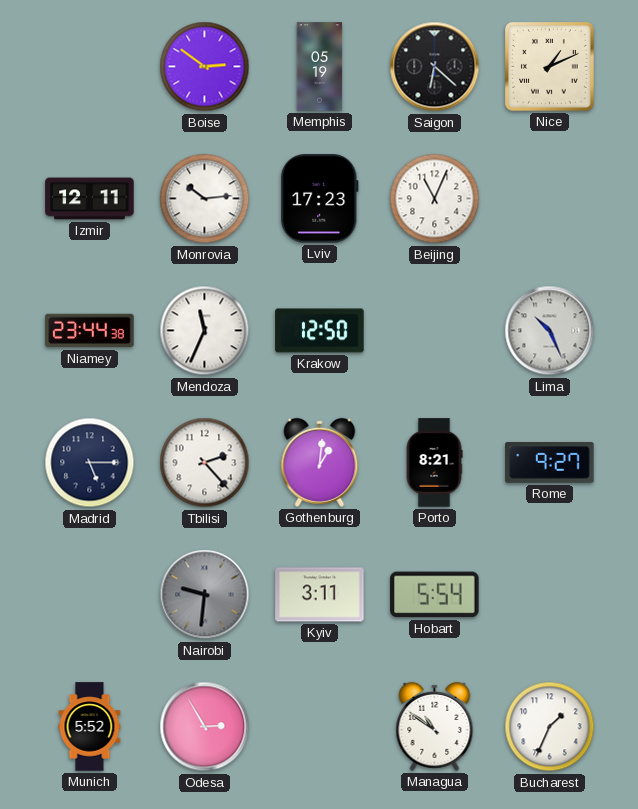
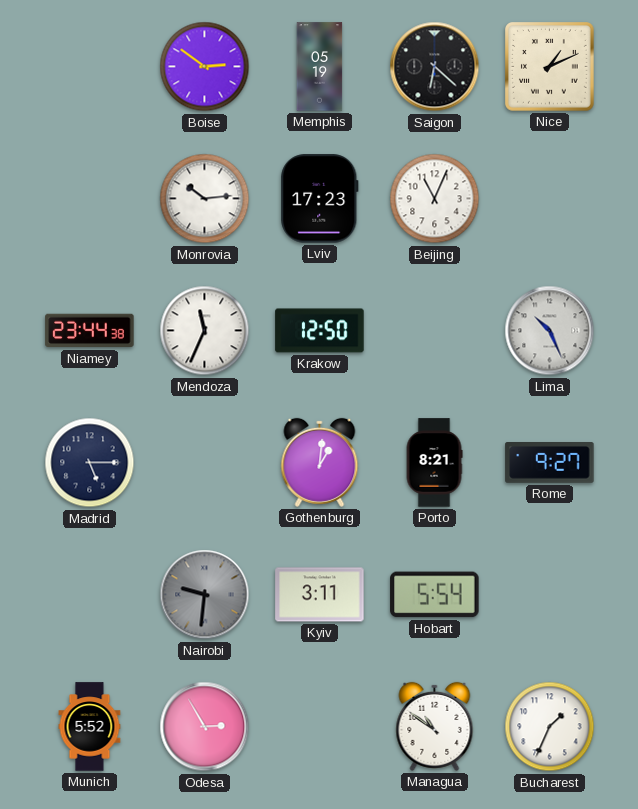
Izmir: 12:11 -> none
Tbilisi: 2:23 -> none
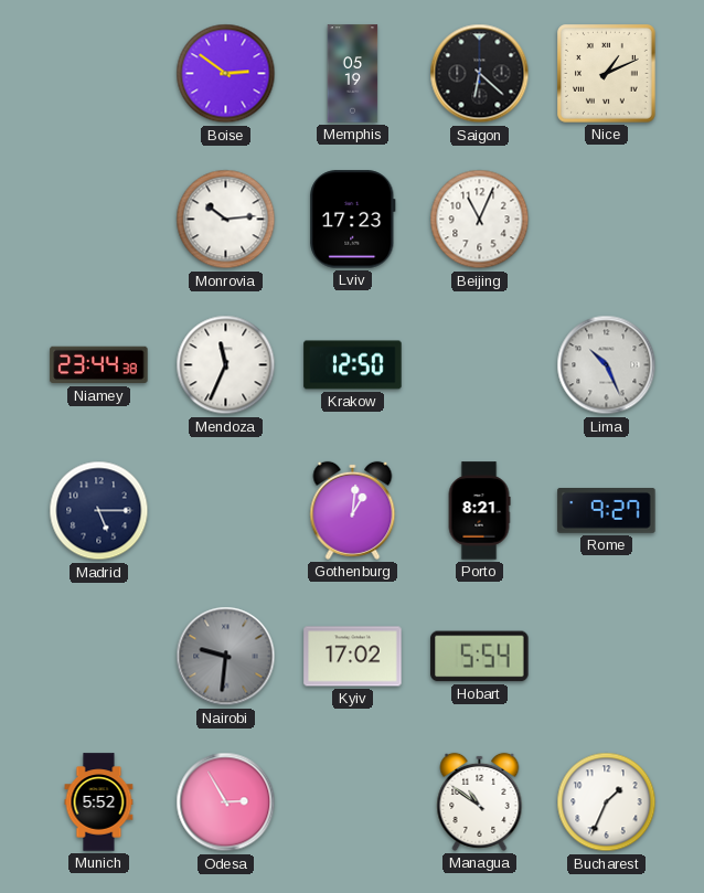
Kyiv: 3:11 -> 17:02
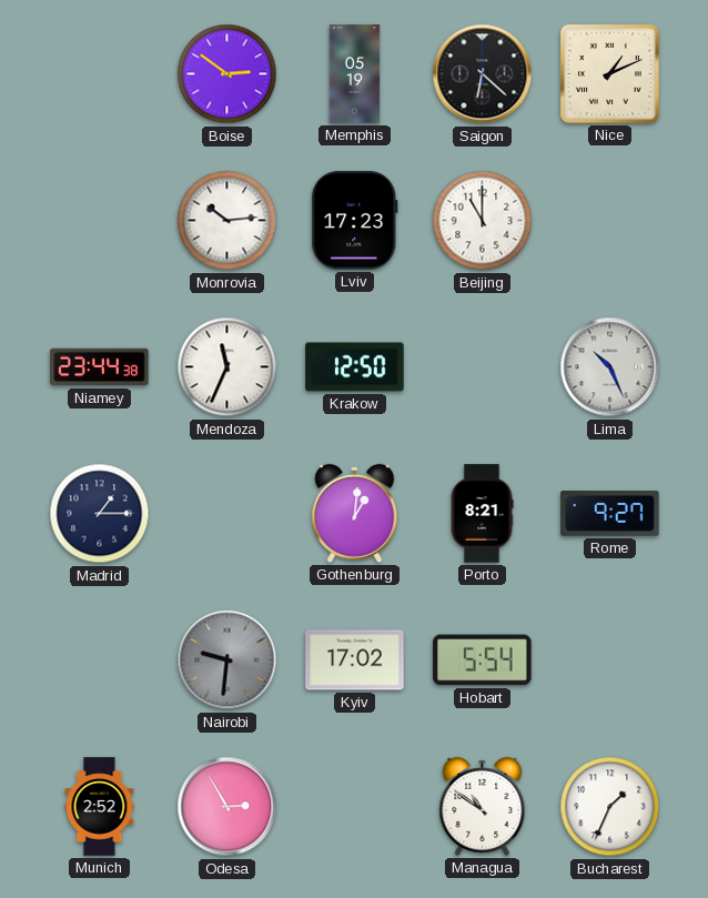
Beijing: 11:04 -> 11:00
Madrid: 5:15 -> 1:15
Munich: 5:52 -> 2:52
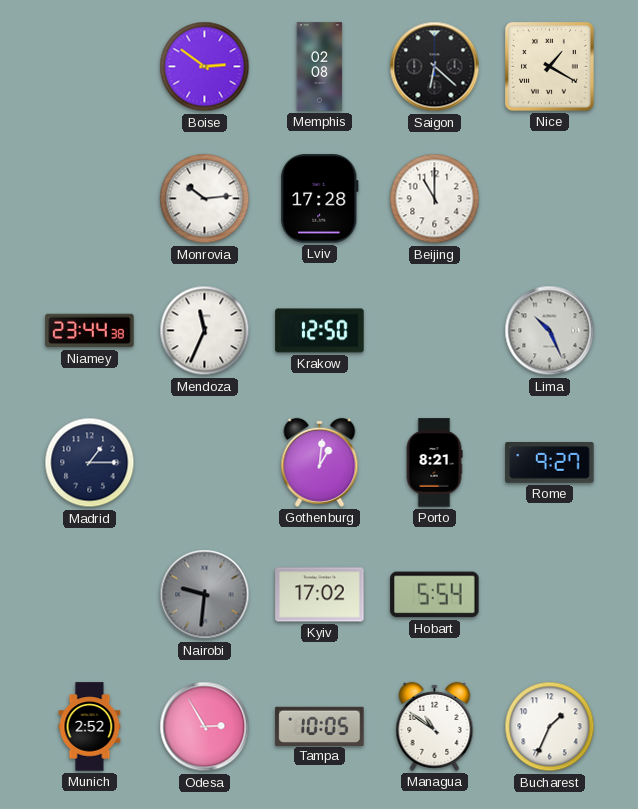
Memphis: 05:19 -> 02:08
Nice: 1:11 -> 1:20
Lviv: 17:23 -> 17:28
Tampa: none -> 10:05
